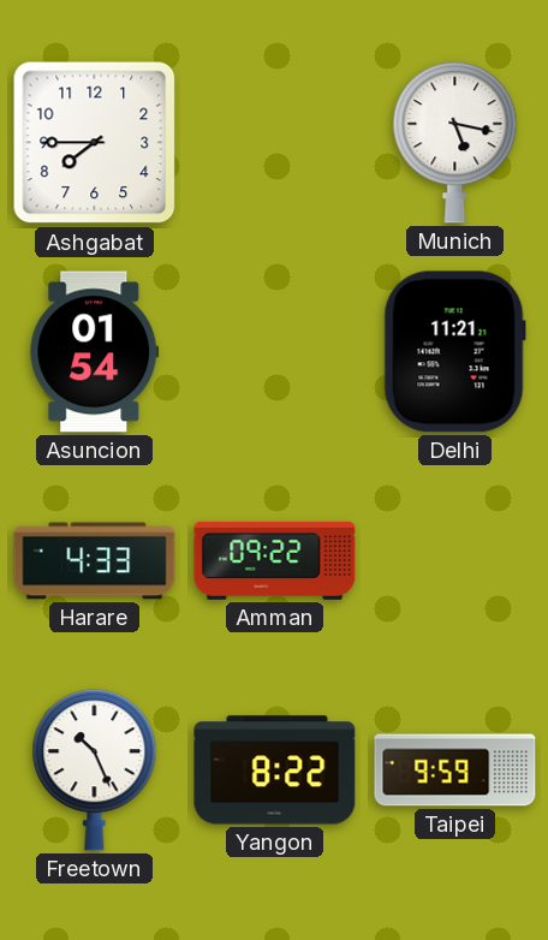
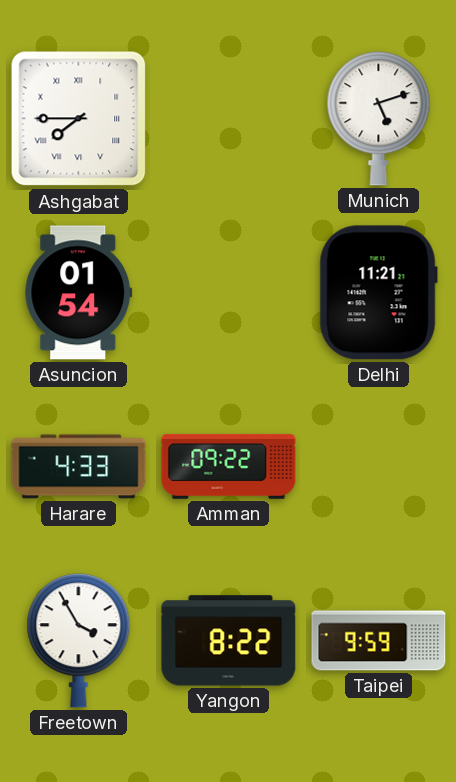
Ashgabat numerals: Arabic -> Roman
Munich: 5:17 -> 5:12
Freetown: 10:26 -> 3:55
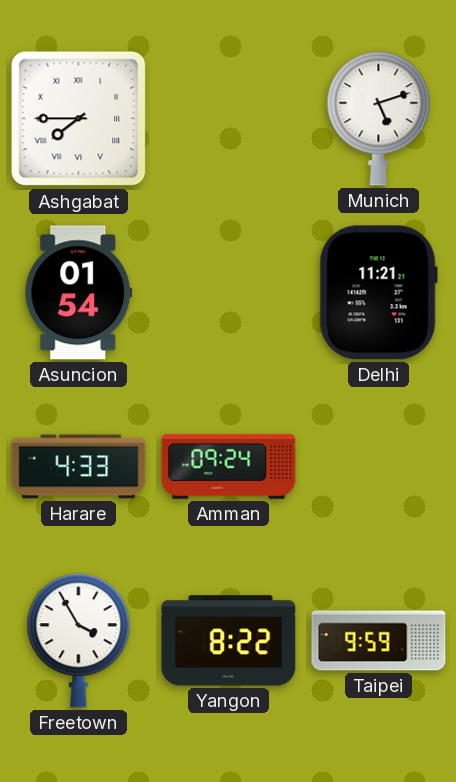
Amman: 09:22 -> 09:24
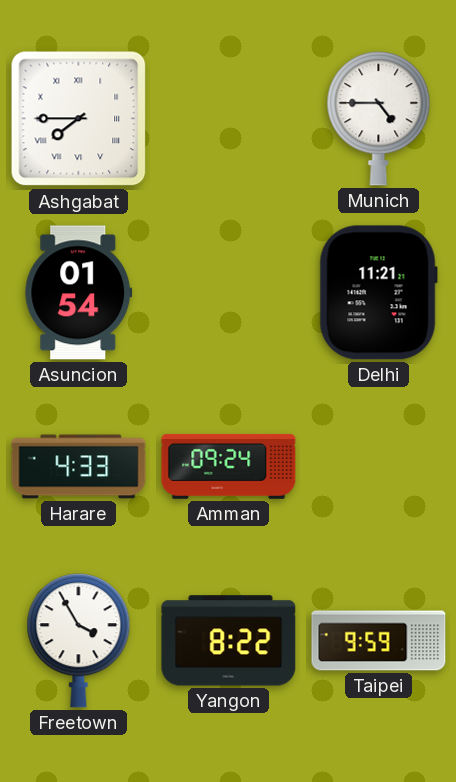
Munich: 5:12 -> 4:45
